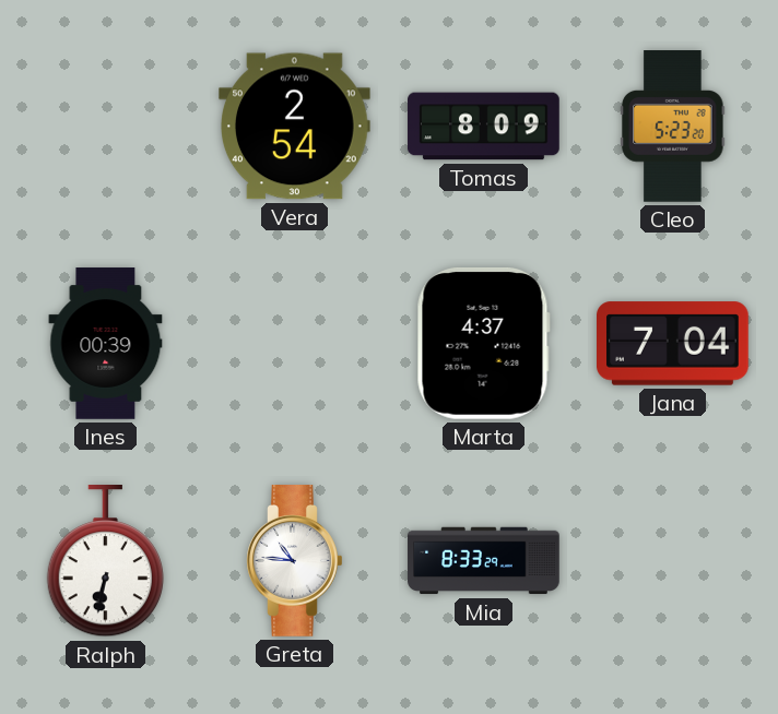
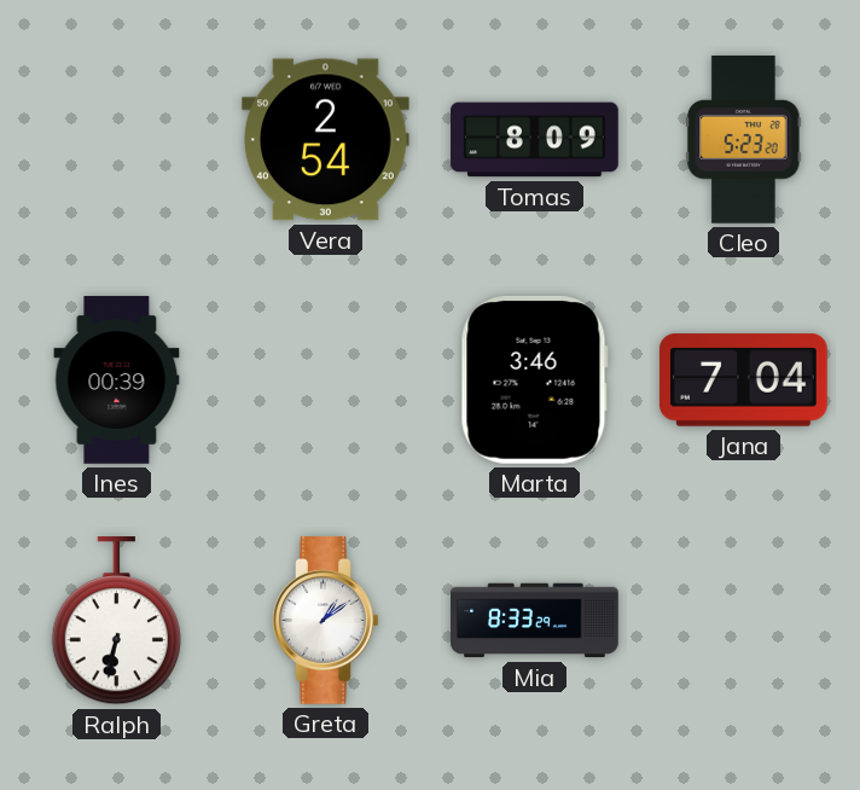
Marta: 4:37 -> 3:46
Greta: 10:46 -> 1:09
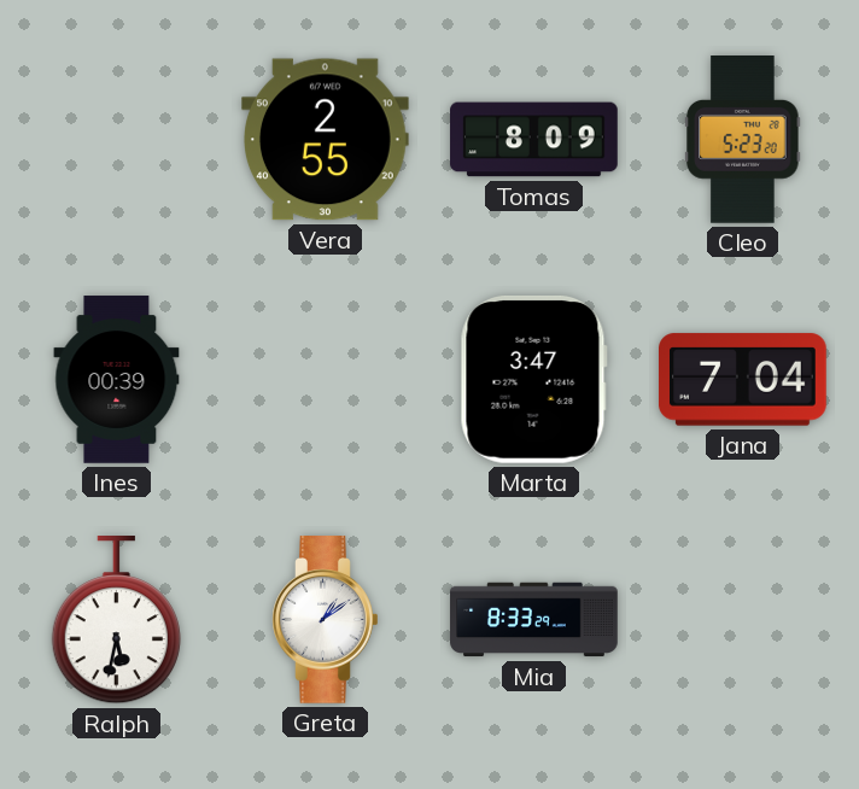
Vera: 2:54 -> 2:55
Marta: 3:46 -> 3:47
Ralph: 6:32 -> 5:32
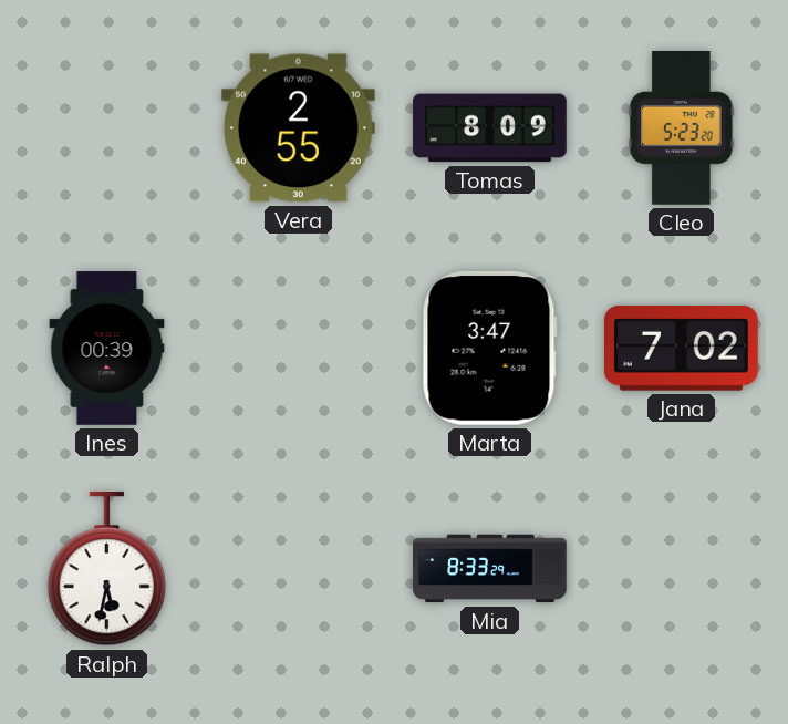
Jana: 7:04 -> 7:02
Greta: 1:09 -> none
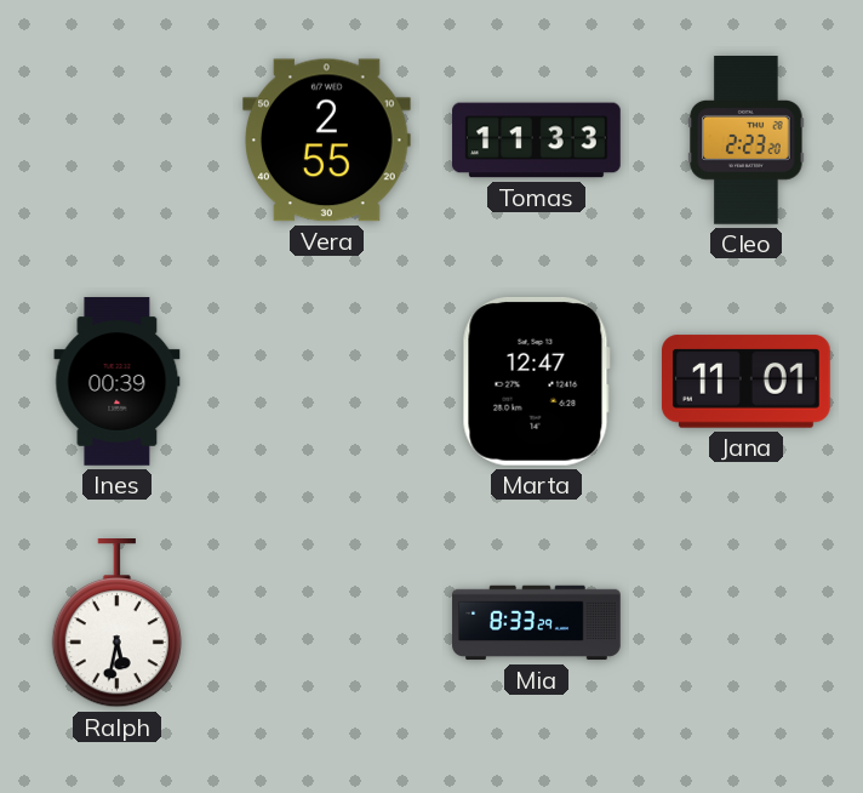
Tomas: 8:09 -> 11:33
Cleo: 5:23 -> 2:23
Marta: 3:47 -> 12:47
Jana: 7:02 -> 11:01
